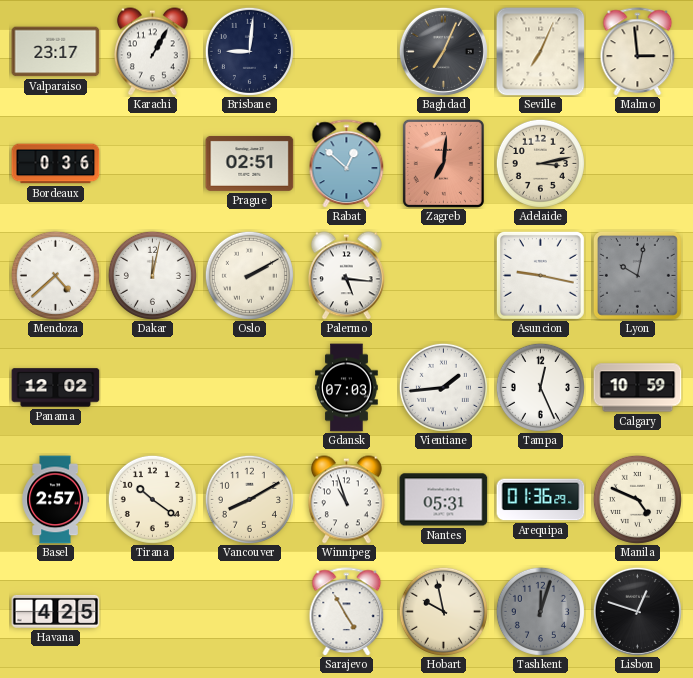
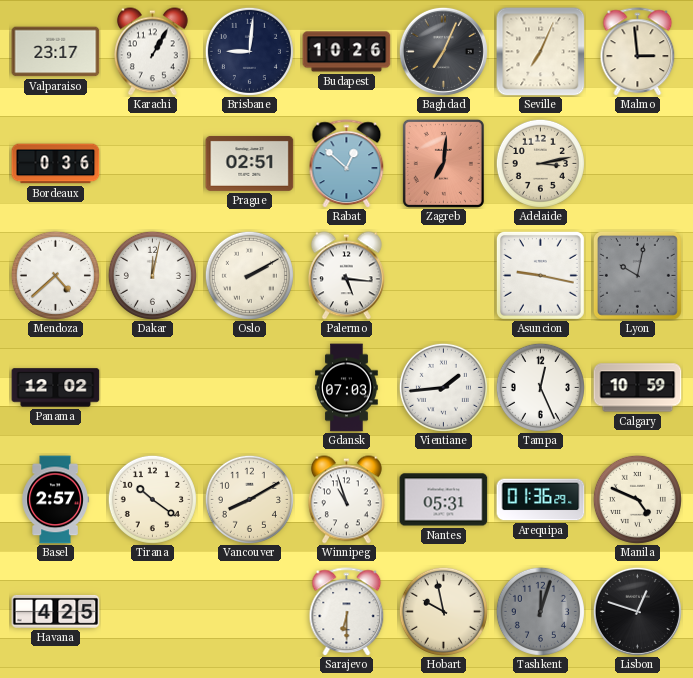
Budapest: none -> 10:26
Sarajevo: 4:55 -> 6:30
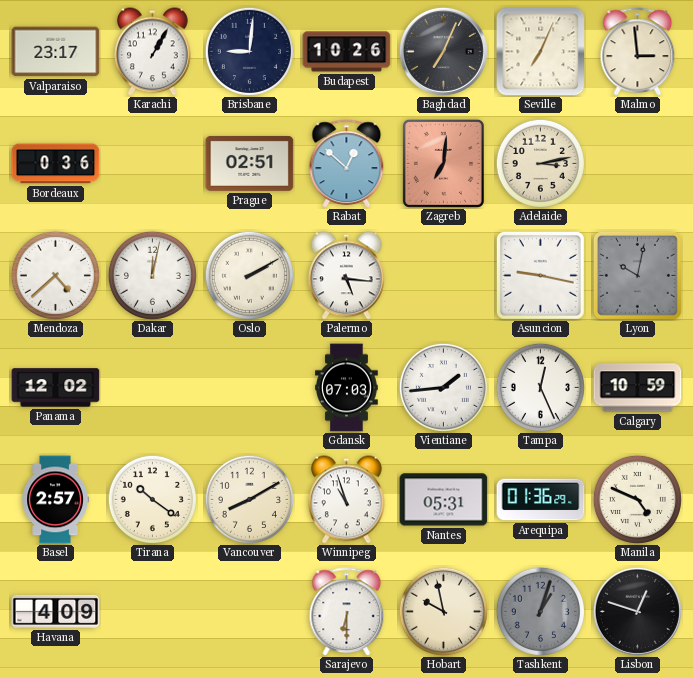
Havana: 4:25 -> 4:09
Tashkent: 12:03 -> 1:03
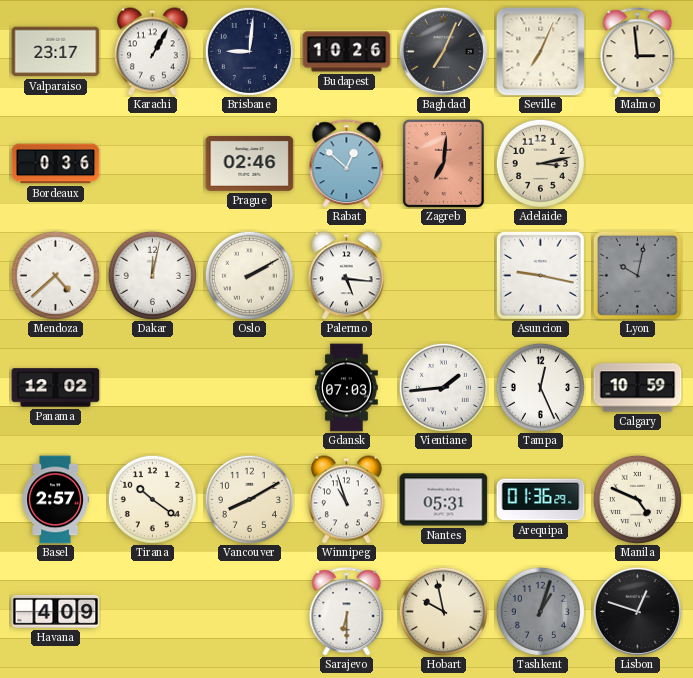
Prague: 02:51 -> 02:46
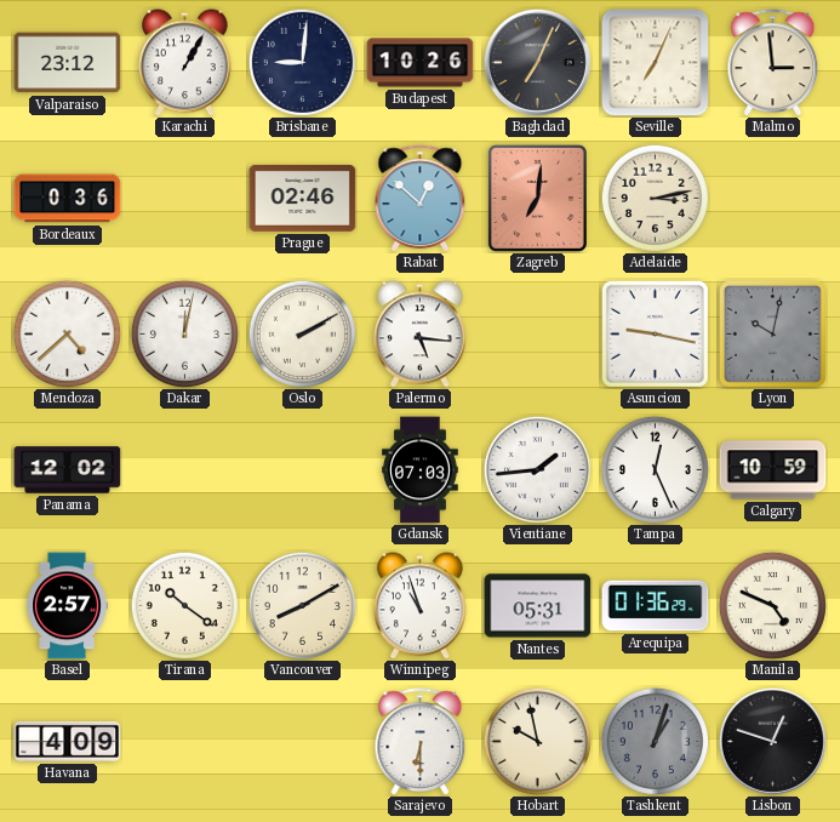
Valparaiso: 23:17 -> 23:12
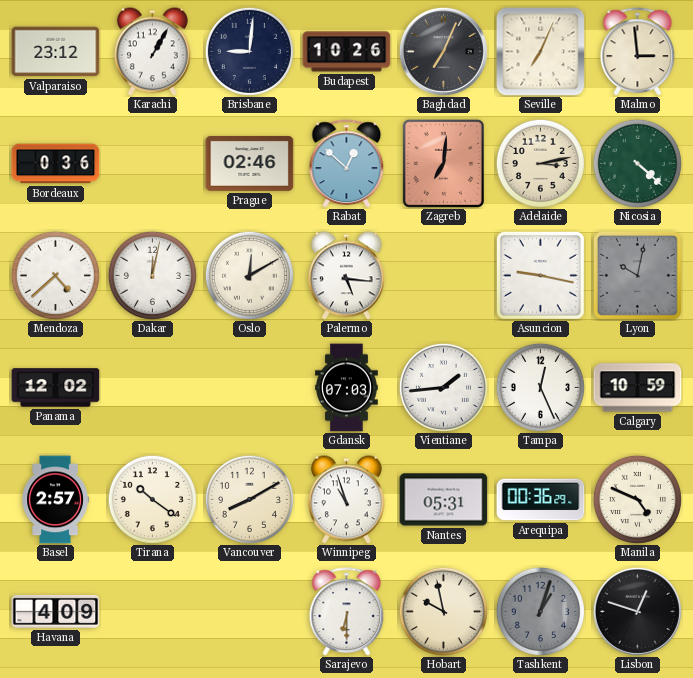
Nicosia: none -> 4:22
Oslo: 2:10 -> 12:10
Arequipa: 01:36 -> 00:36
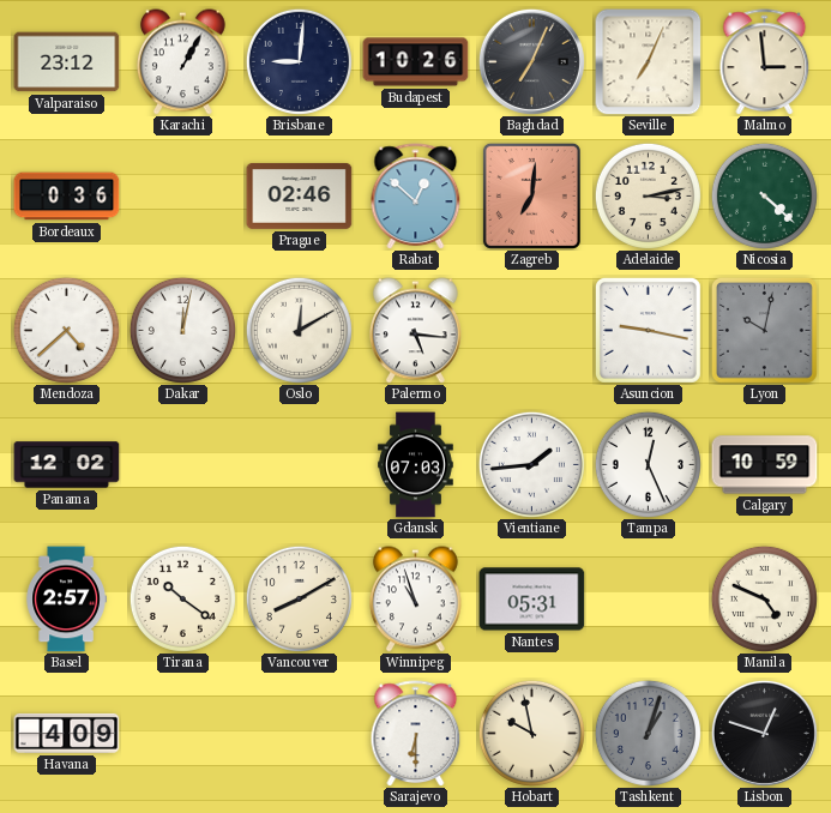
Arequipa: 00:36 -> none
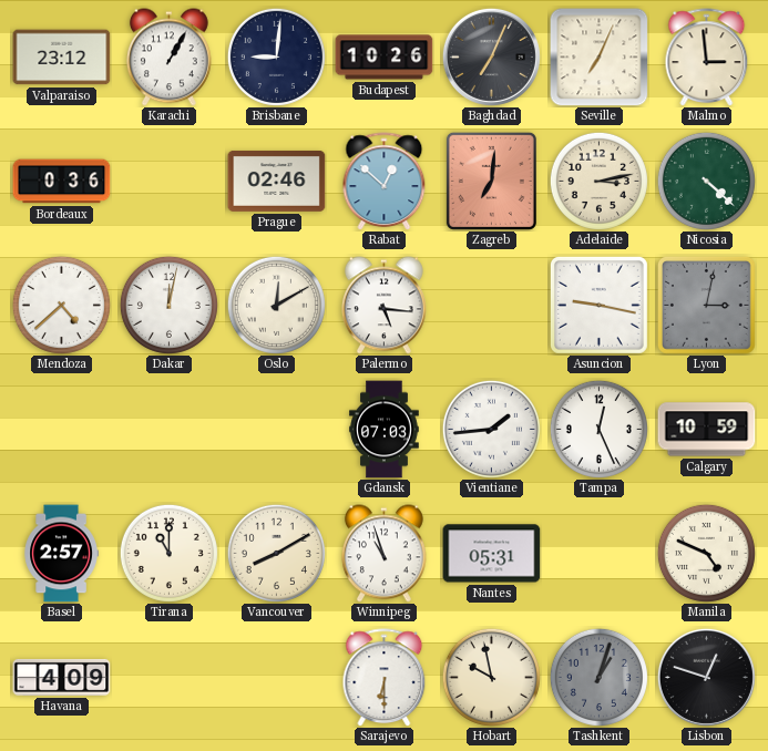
Lyon: 10:02 -> 3:02
Panama: 12:02 -> none
Tirana: 10:21 -> 11:00
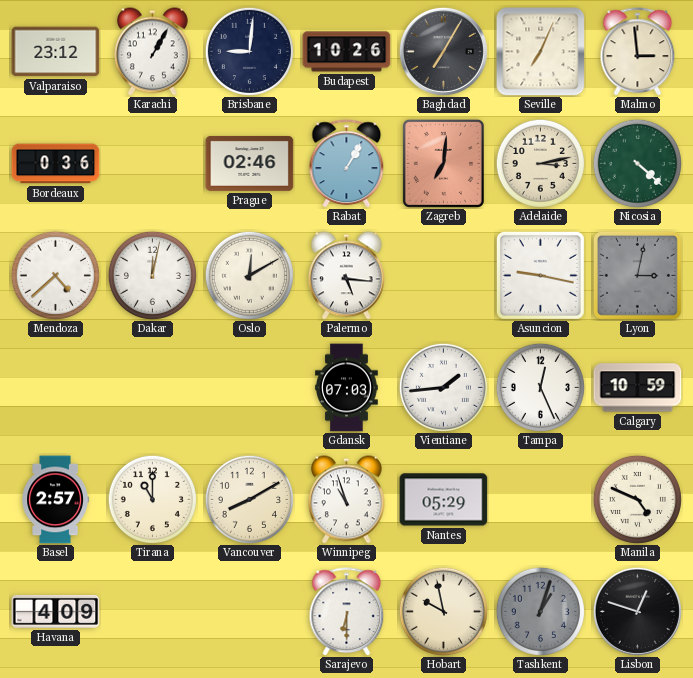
Baghdad: 7:04 -> 7:05
Rabat: 12:52 -> 1:05
Nantes: 05:31 -> 05:29
